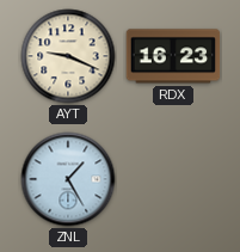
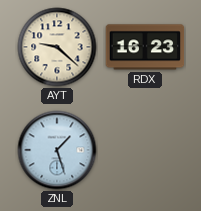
AYT: 9:19 -> 9:22
ZNL: 1:25 -> 1:27
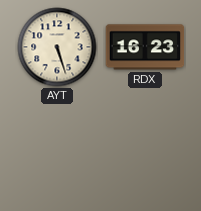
AYT: 9:22 -> 5:27
ZNL: 1:27 -> none
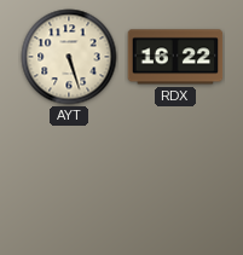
RDX: 16:23 -> 16:22
